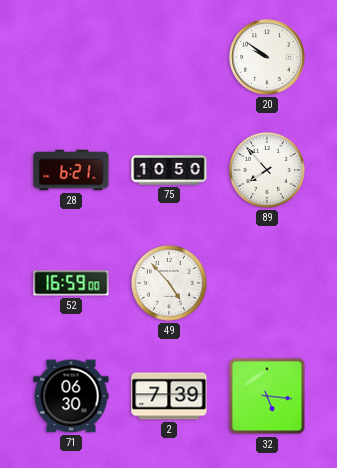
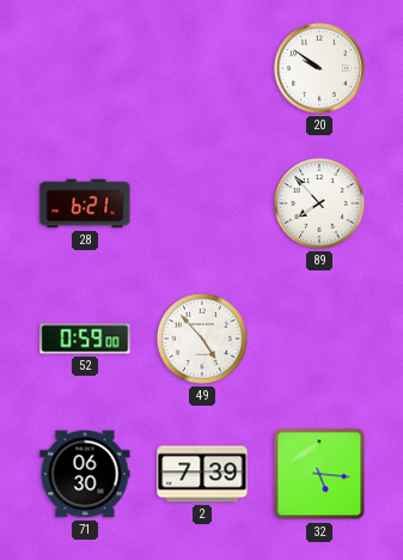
75: 10:50 -> none
52: 16:59 -> 0:59
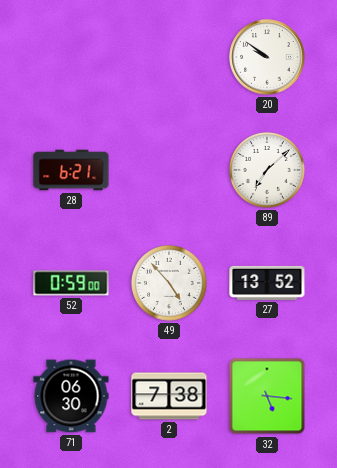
89: 7:53 -> 7:08
27: none -> 13:52
2: 7:39 -> 7:38
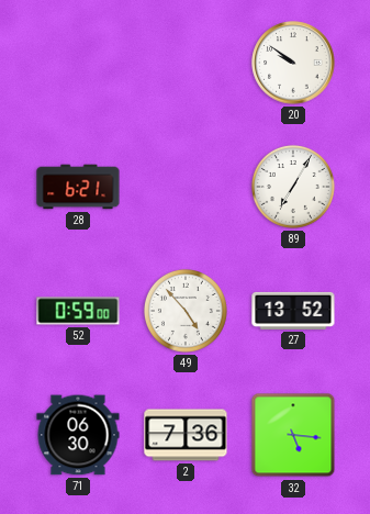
89: 7:08 -> 7:05
2: 7:38 -> 7:36
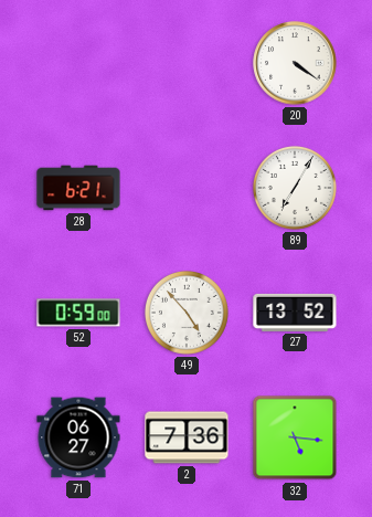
20: 9:51 -> 4:21
71: 06:30 -> 06:27
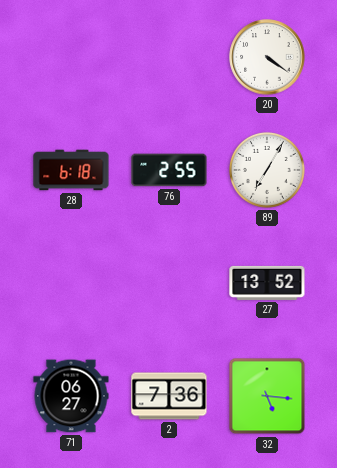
28: 6:21 -> 6:18
76: none -> 2:55
52: 0:59 -> none
49: 4:53 -> none
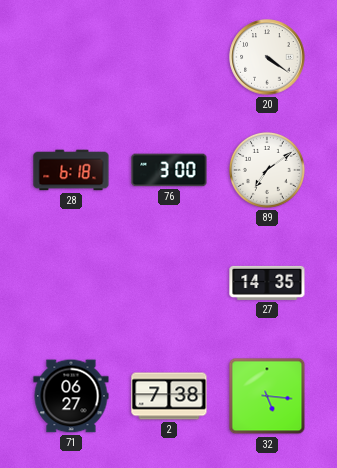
76: 2:55 -> 3:00
89: 7:05 -> 7:09
27: 13:52 -> 14:35
2: 7:36 -> 7:38
